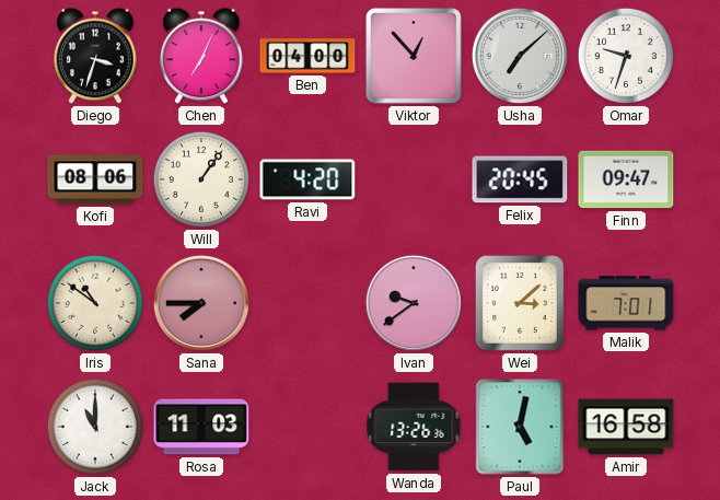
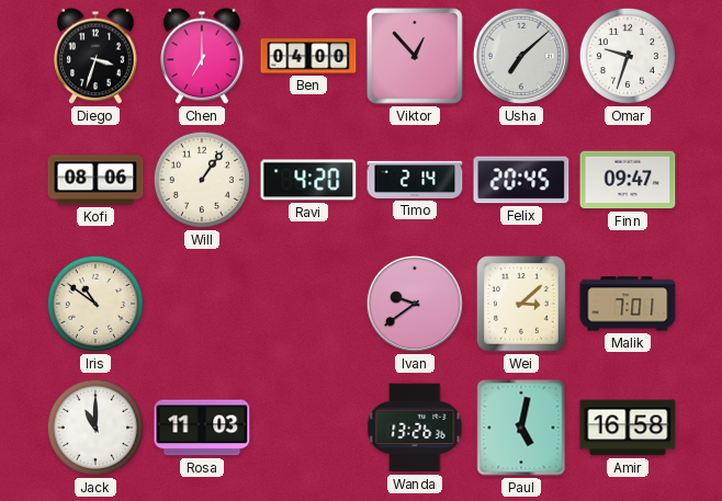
Chen: 7:04 -> 7:00
Timo: none -> 2:14
Sana: 7:45 -> none
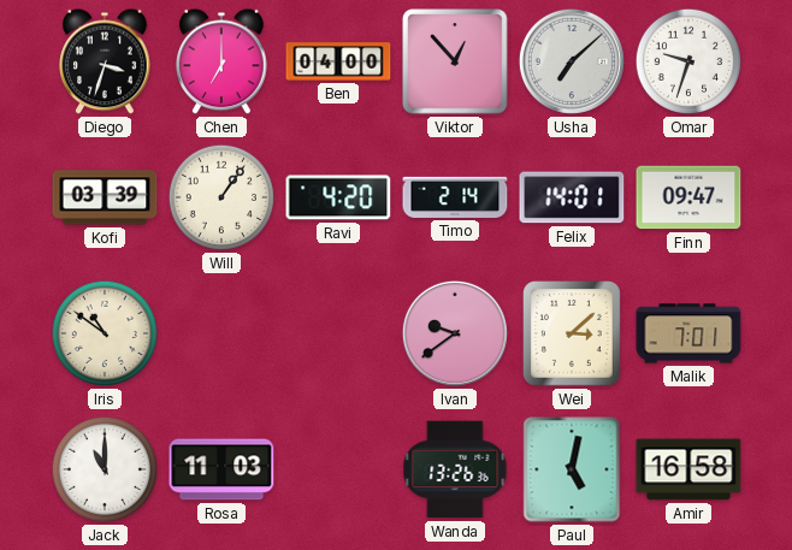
Kofi: 08:06 -> 03:39
Felix: 20:45 -> 14:01
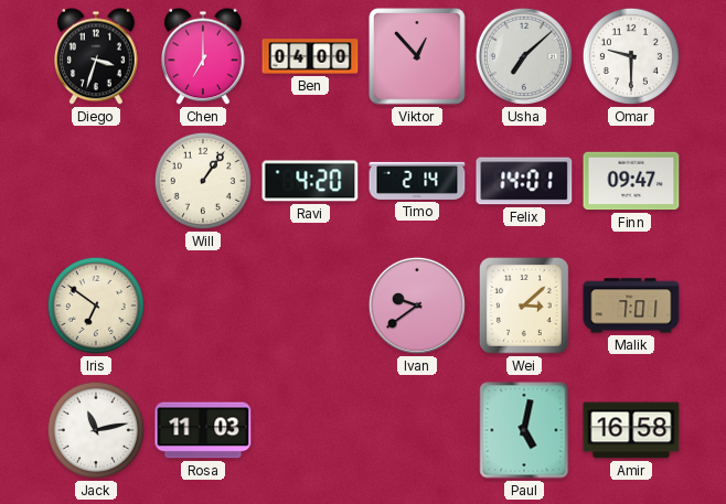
Omar: 9:33 -> 9:30
Kofi: 03:39 -> none
Iris: 10:51 -> 6:51
Jack: 11:00 -> 11:13
Wanda: 13:26 -> none
